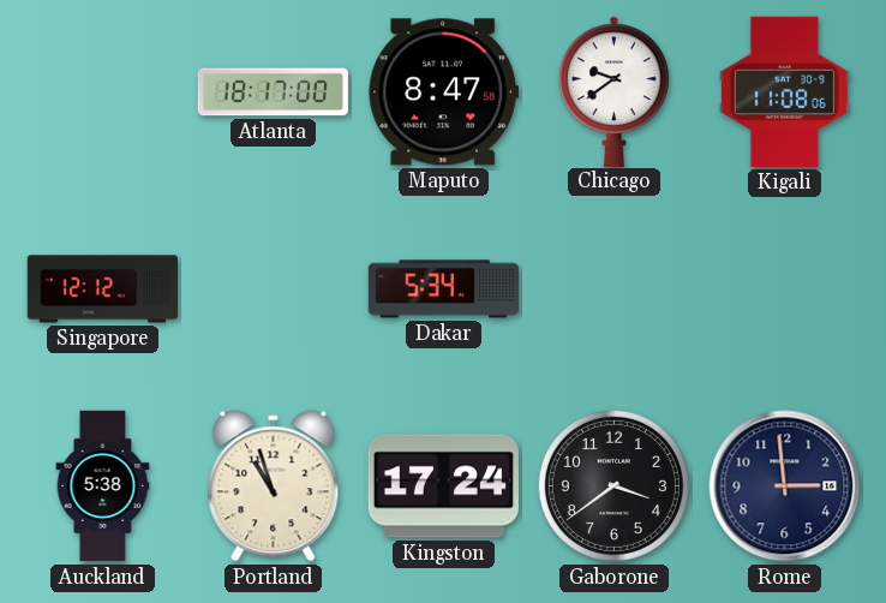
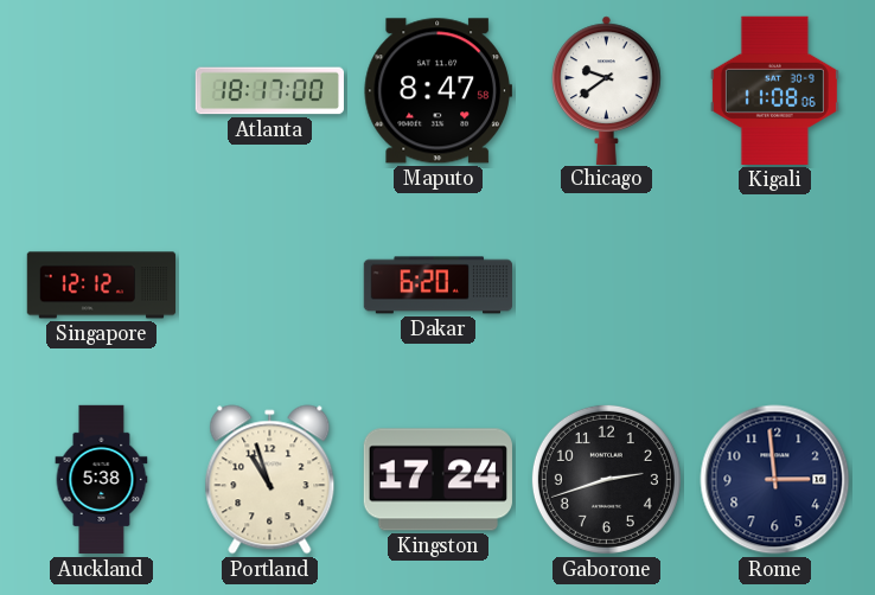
Dakar: 5:34 -> 6:20
Gaborone: 3:39 -> 2:42
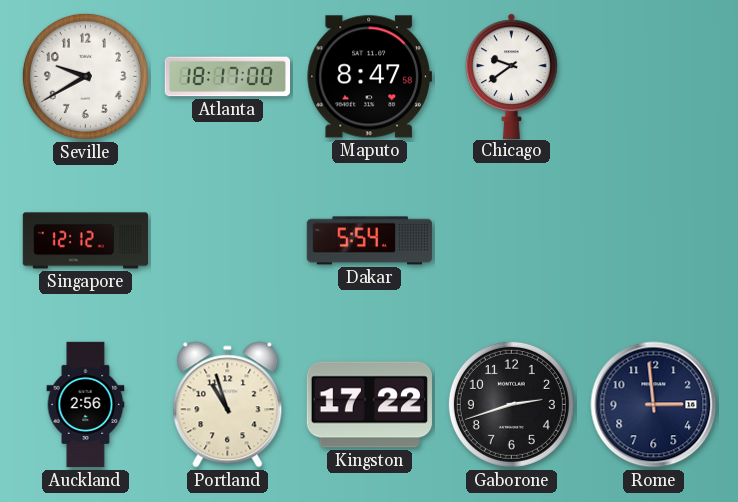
Seville: none -> 9:40
Kigali: 11:08 -> none
Dakar: 6:20 -> 5:54
Auckland: 5:38 -> 2:56
Kingston: 17:24 -> 17:22
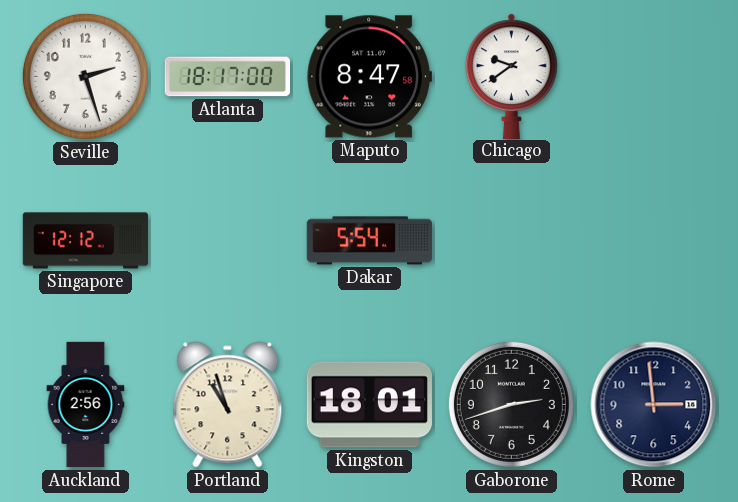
Seville: 9:40 -> 2:27
Kingston: 17:22 -> 18:01
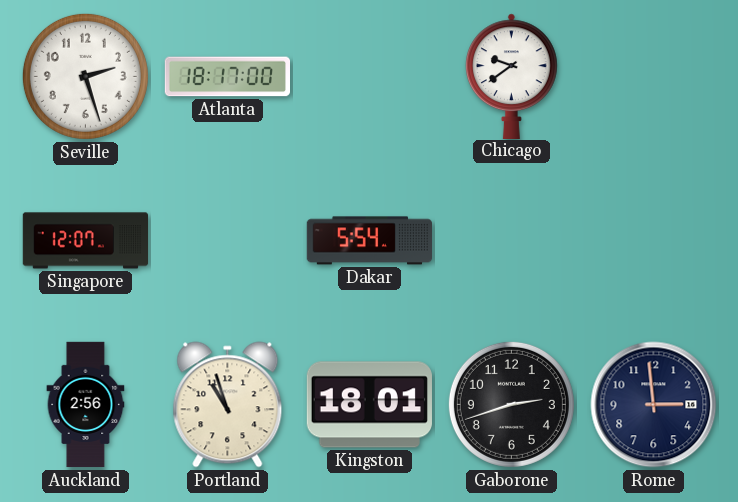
Maputo: 8:47 -> none
Singapore: 12:12 -> 12:07
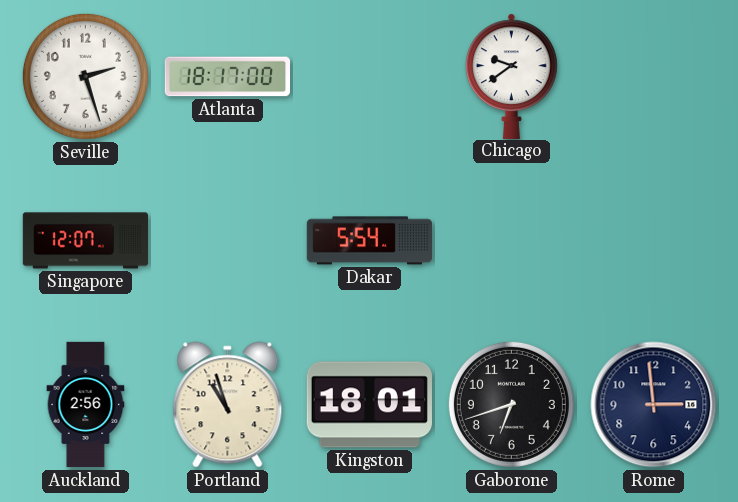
Gaborone: 2:42 -> 6:42
